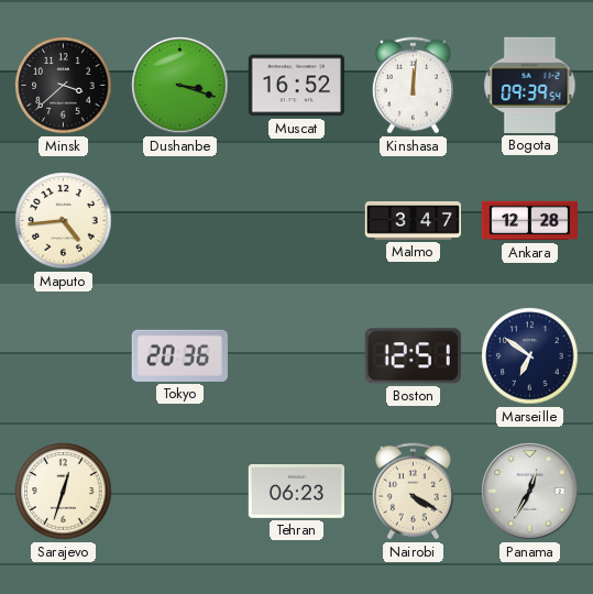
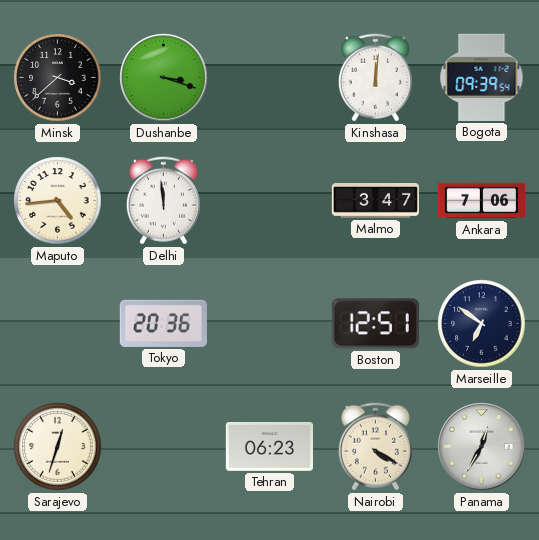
Muscat: 16:52 -> none
Delhi: none -> 11:59
Ankara: 12:28 -> 7:06
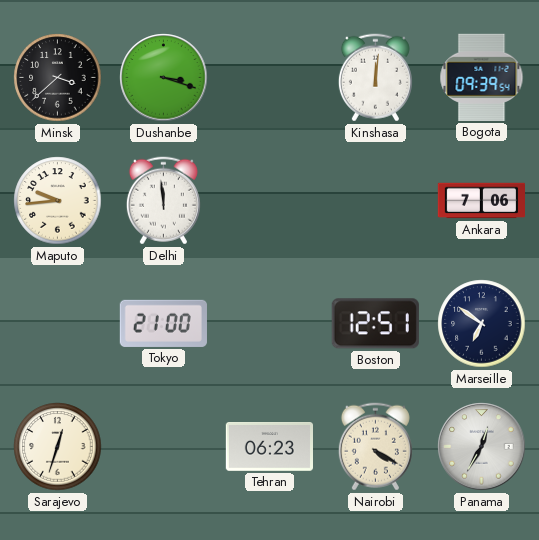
Maputo: 4:44 -> 9:44
Malmo: 3:47 -> none
Tokyo: 20:36 -> 21:00
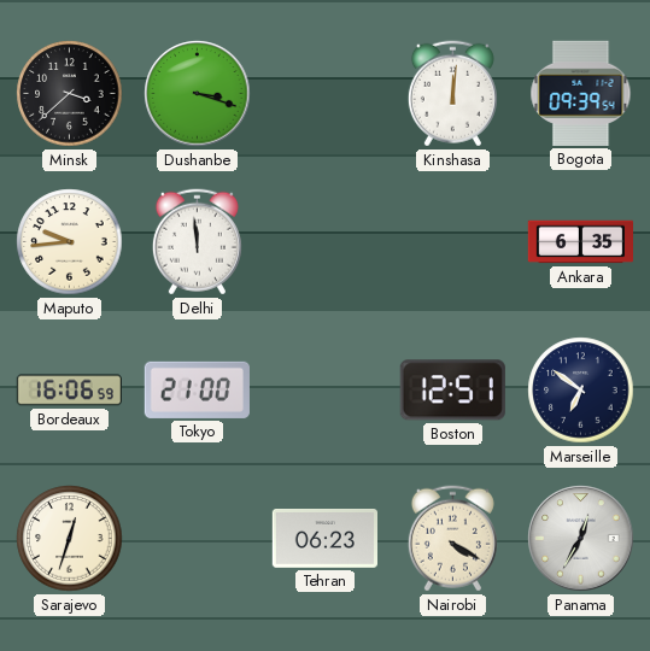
Ankara: 7:06 -> 6:35
Bordeaux: none -> 16:06
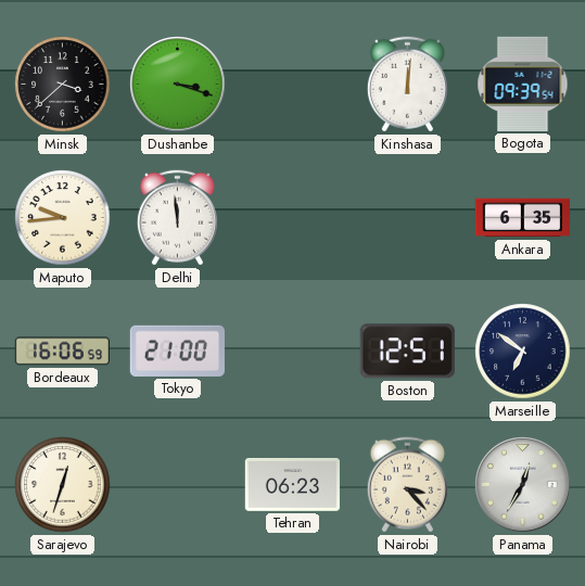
Nairobi: 4:20 -> 3:23
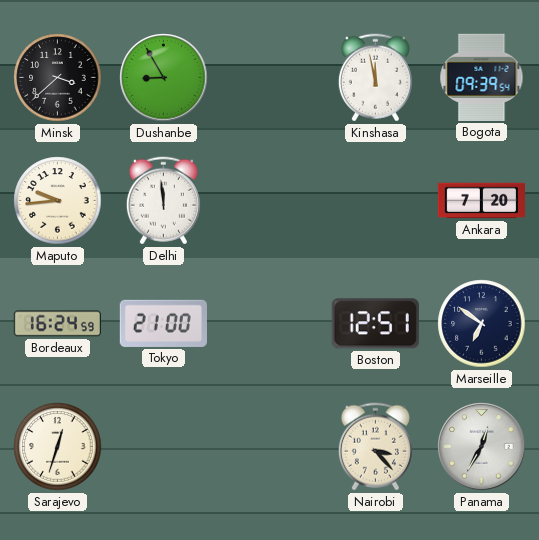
Dushanbe: 3:18 -> 8:55
Kinshasa: 12:01 -> 11:58
Ankara: 6:35 -> 7:20
Bordeaux: 16:06 -> 16:24
Tehran: 06:23 -> none
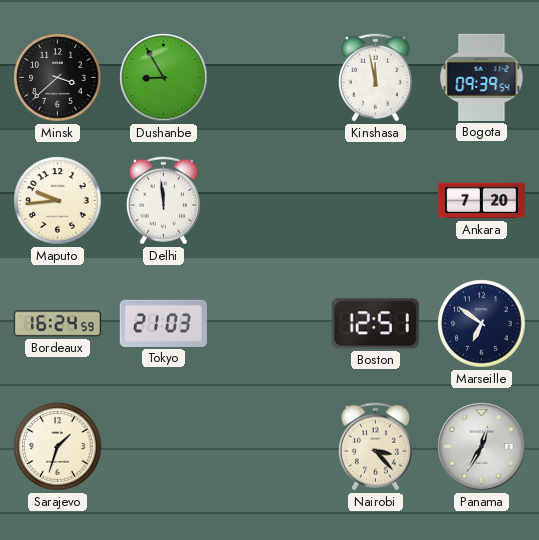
Tokyo: 21:00 -> 21:03
Sarajevo: 12:33 -> 1:33
